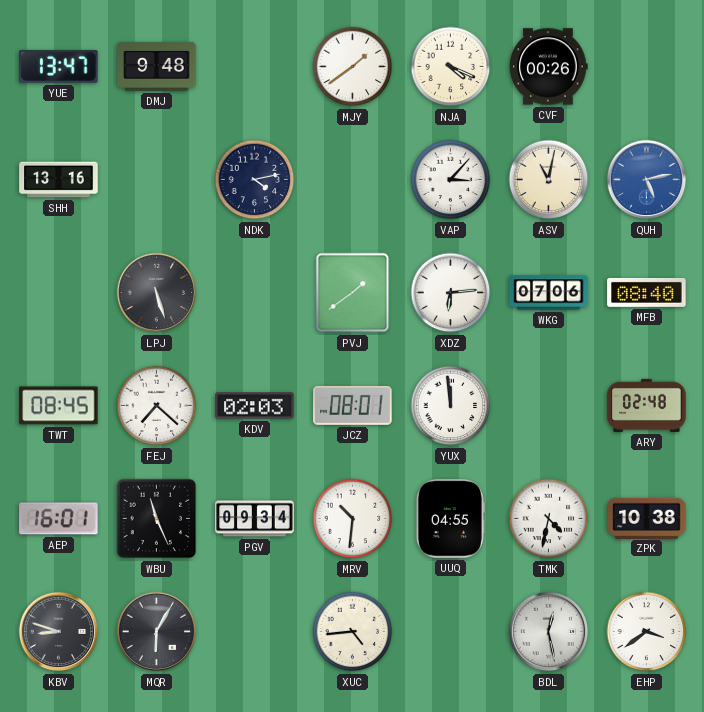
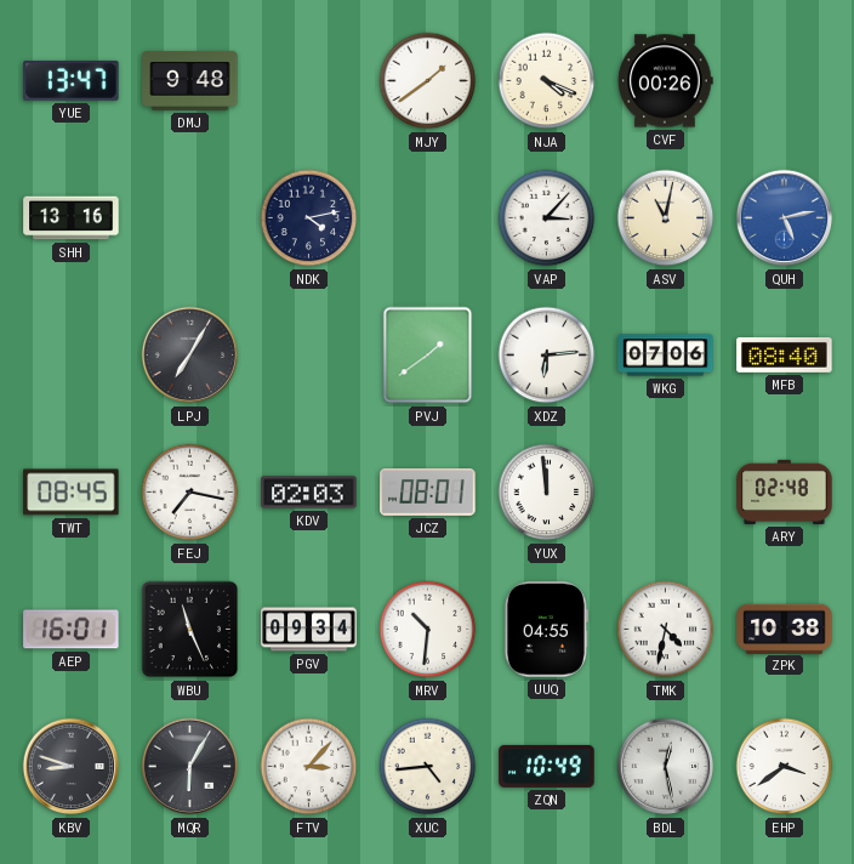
LPJ: 5:27 -> 7:05
FEJ: 7:22 -> 7:17
FTV: none -> 3:07
ZQN: none -> 10:49
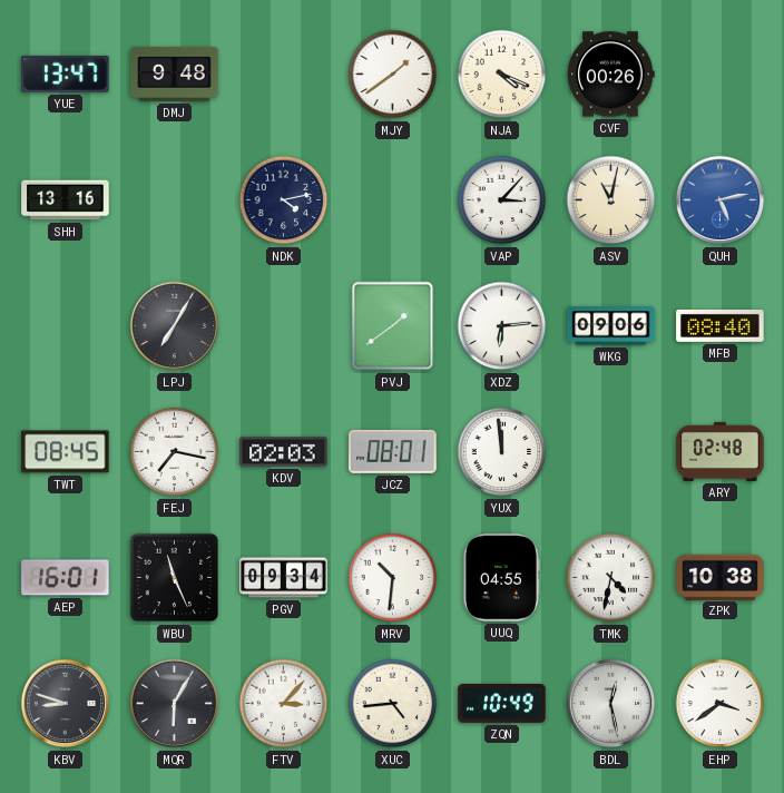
WKG: 07:06 -> 09:06
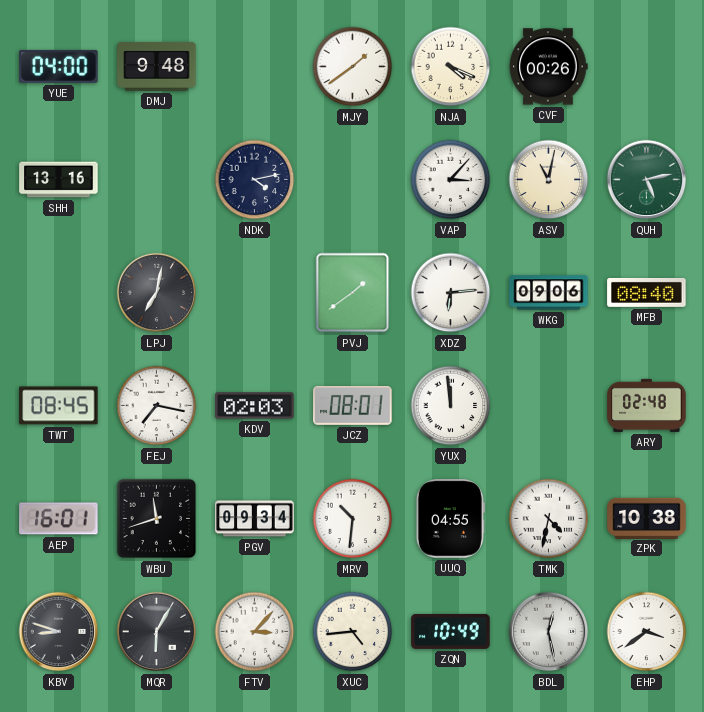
YUE: 13:47 -> 04:00
QUH dial: blue -> green
LPJ: 7:05 -> 7:02
WBU: 11:26 -> 11:42
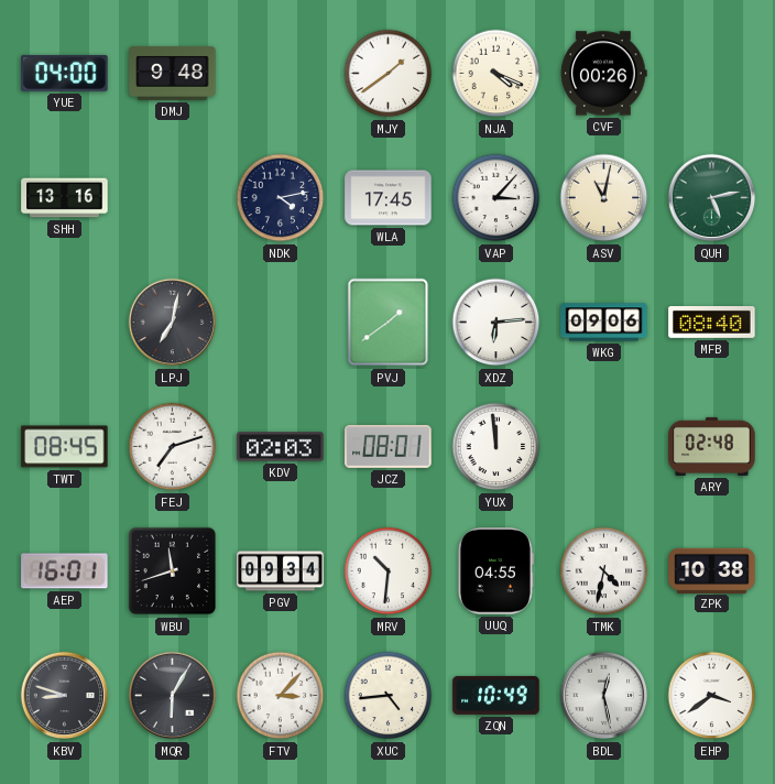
WLA: none -> 17:45
FEJ: 7:17 -> 7:12
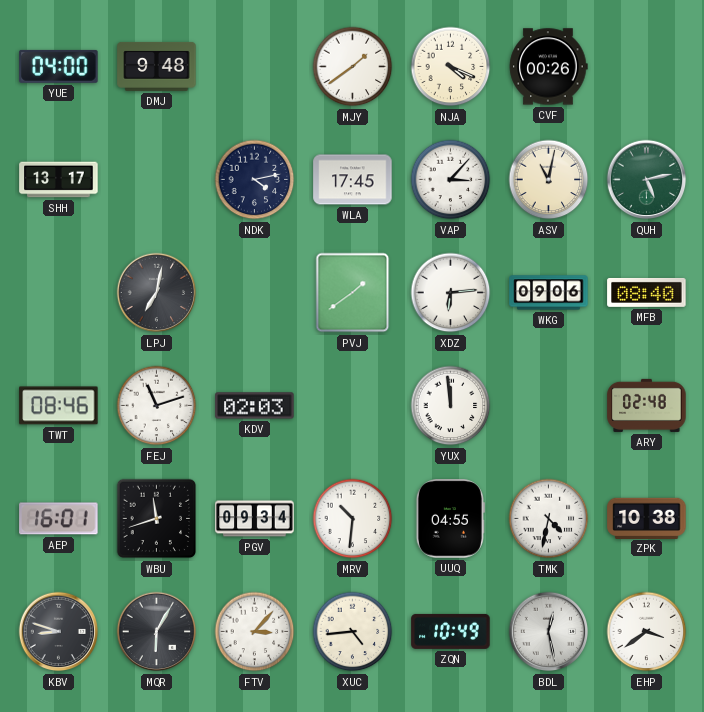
SHH: 13:16 -> 13:17
TWT: 08:45 -> 08:46
FEJ: 7:12 -> 11:12
JCZ: 08:01 -> none
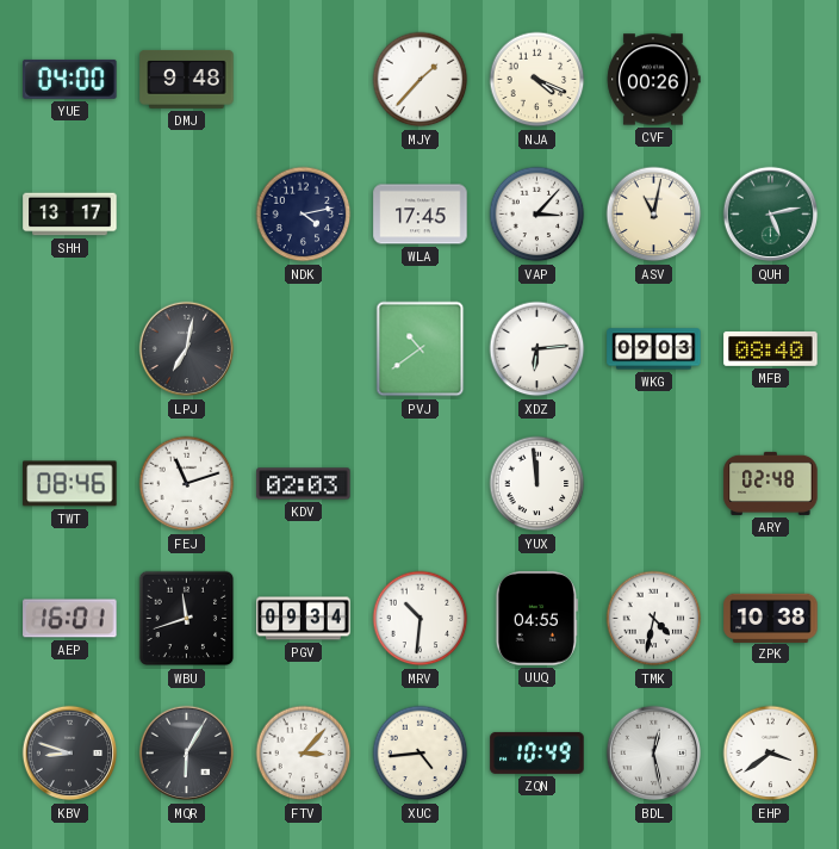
MJY: 1:39 -> 1:37
PVJ: 1:39 -> 10:39
WKG: 09:06 -> 09:03
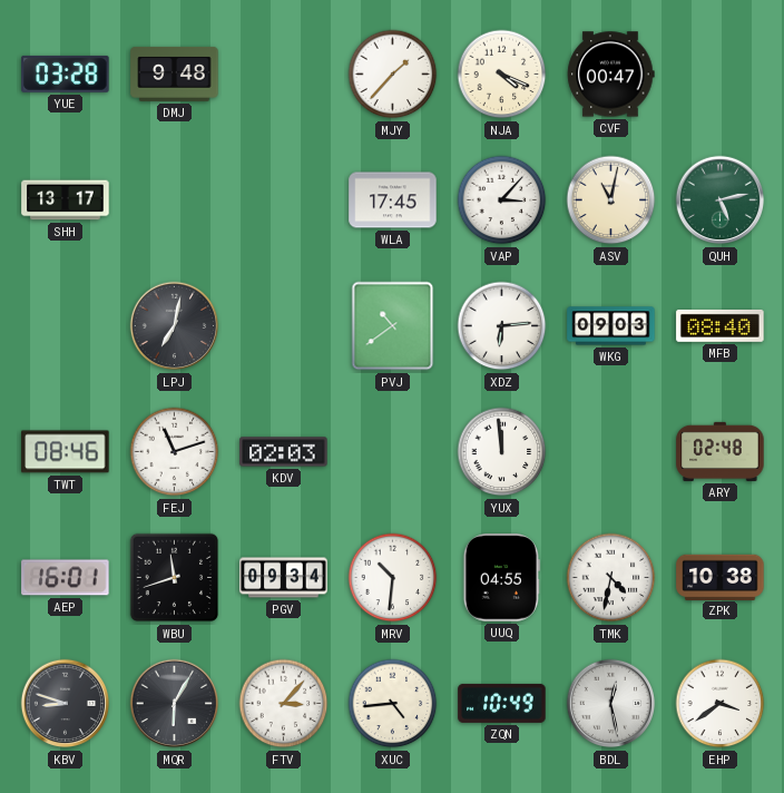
YUE: 04:00 -> 03:28
CVF: 00:26 -> 00:47
NDK: 4:13 -> none
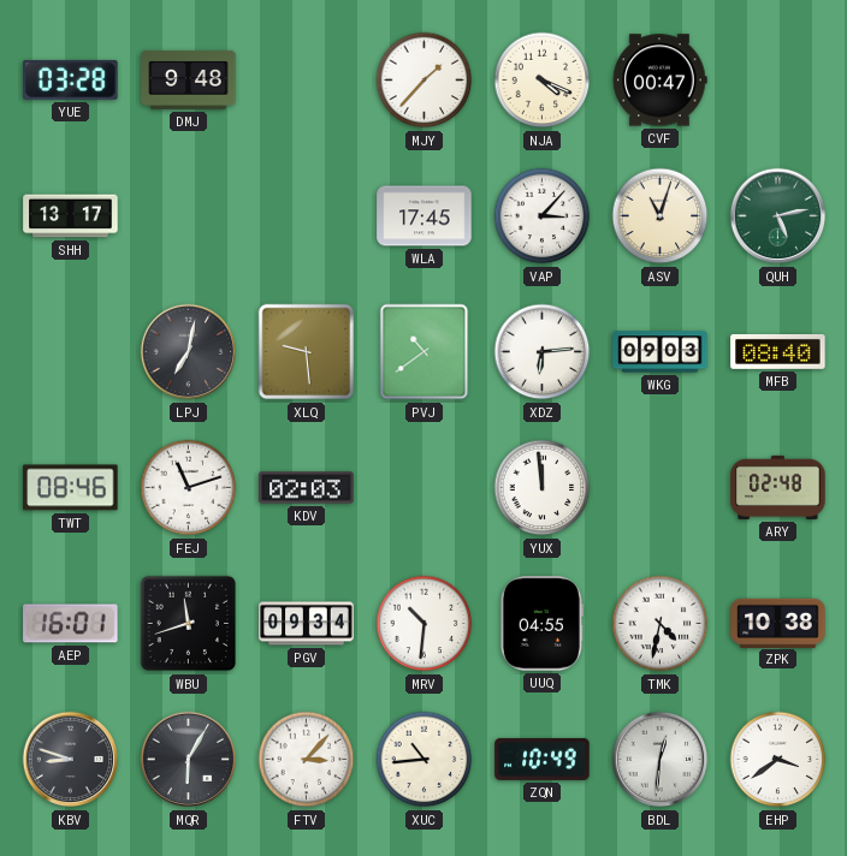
ASV: 11:02 -> 11:03
XLQ: none -> 9:29
XUC: 4:44 -> 10:44
BDL: 12:28 -> 12:31
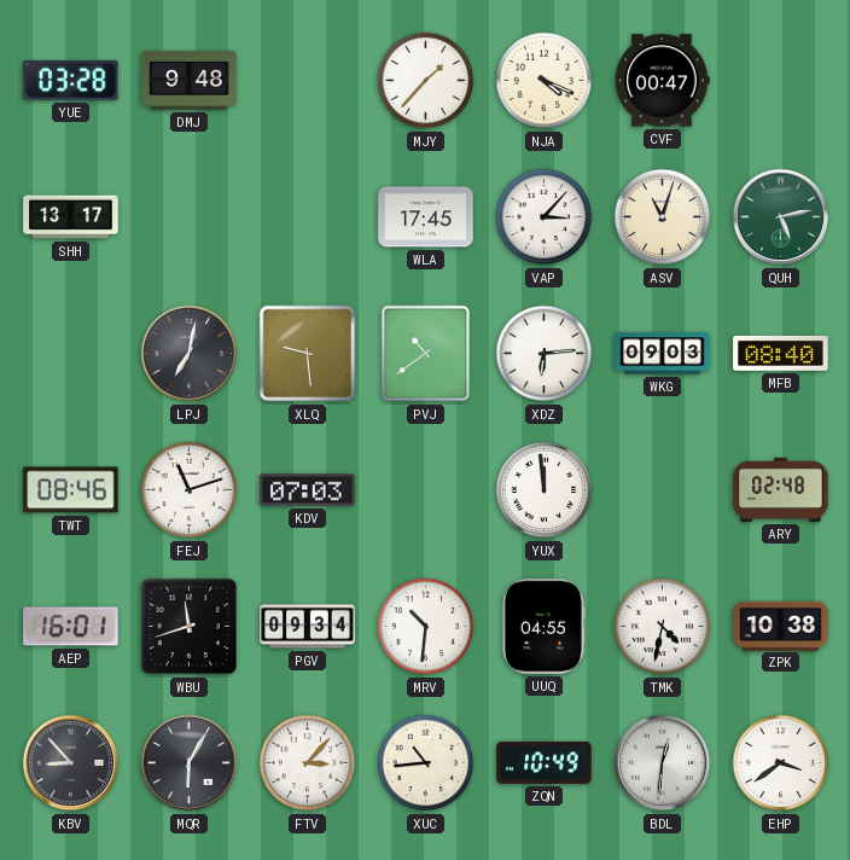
KDV: 02:03 -> 07:03
KBV: 8:48 -> 8:53
